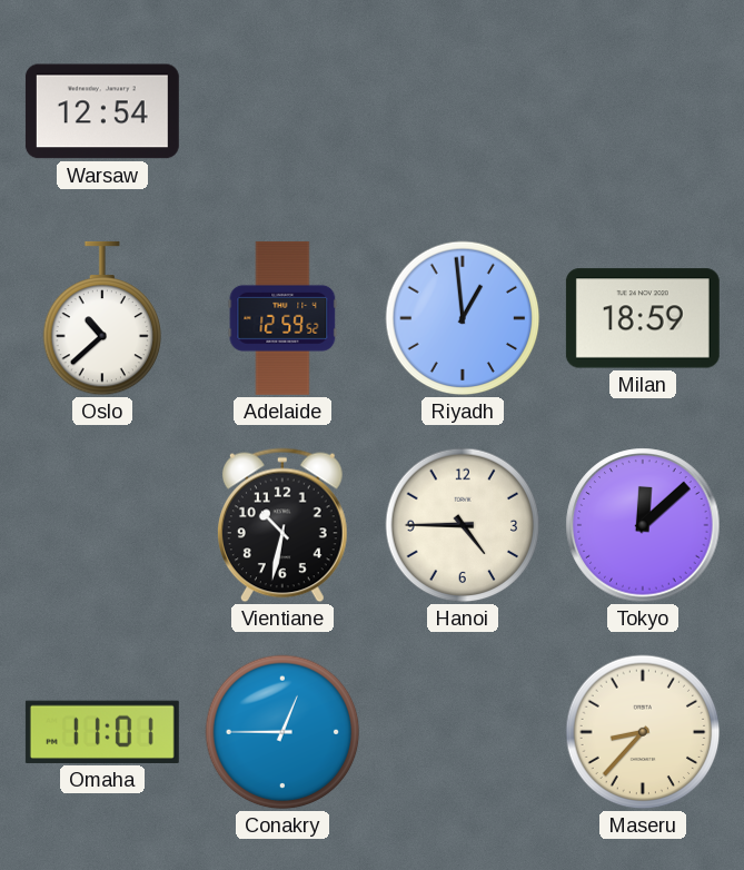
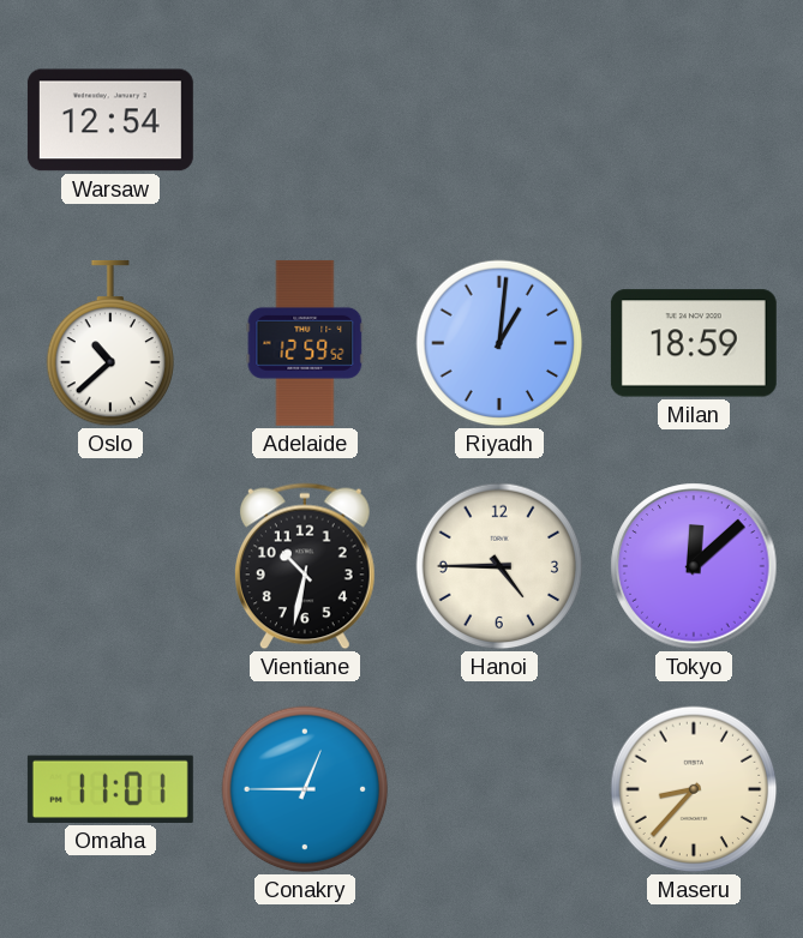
Riyadh: 12:59 -> 1:01
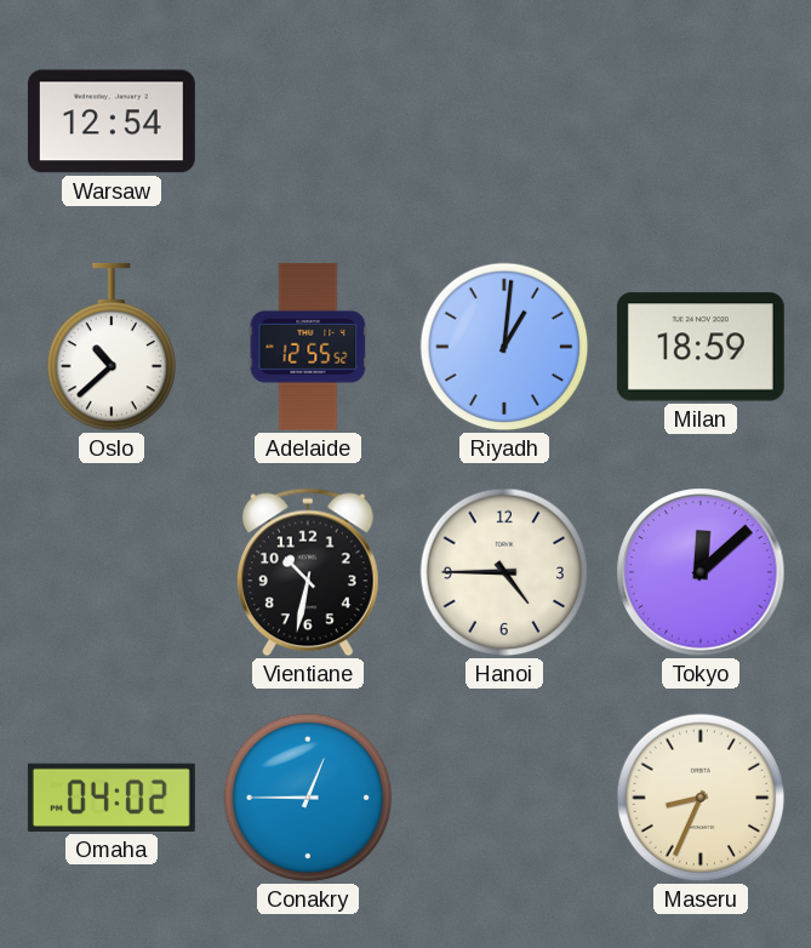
Adelaide: 12:59 -> 12:55
Omaha: 11:01 -> 04:02
Maseru: 8:37 -> 8:34
